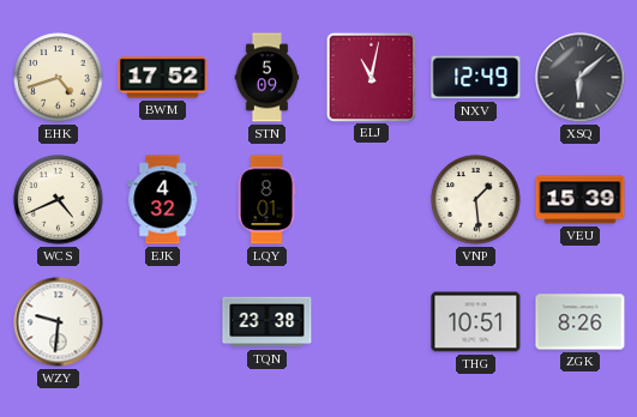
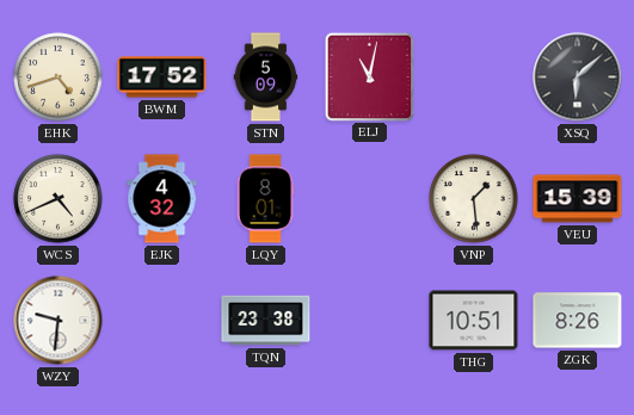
NXV: 12:49 -> none
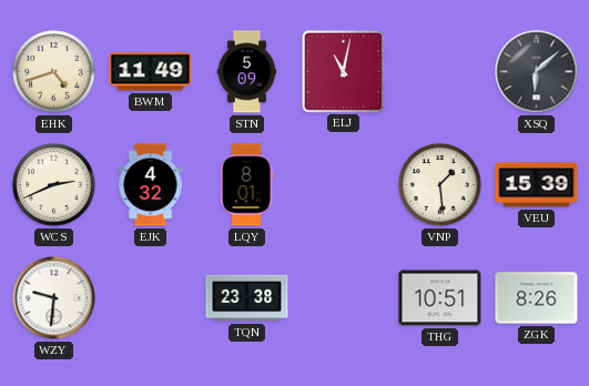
BWM: 17:52 -> 11:49
WCS: 4:41 -> 2:41
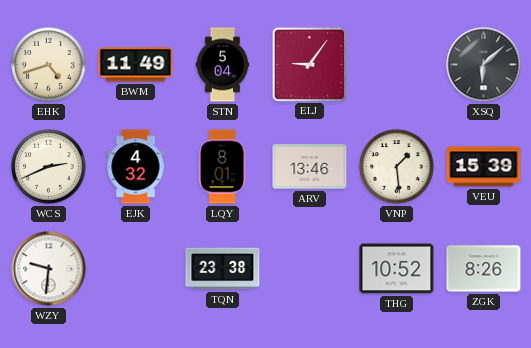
STN: 5:09 -> 5:04
ELJ: 11:02 -> 9:06
ARV: none -> 13:46
THG: 10:51 -> 10:52
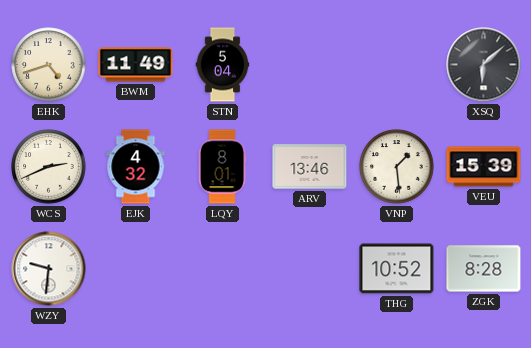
ELJ: 9:06 -> none
TQN: 23:38 -> none
ZGK: 8:26 -> 8:28
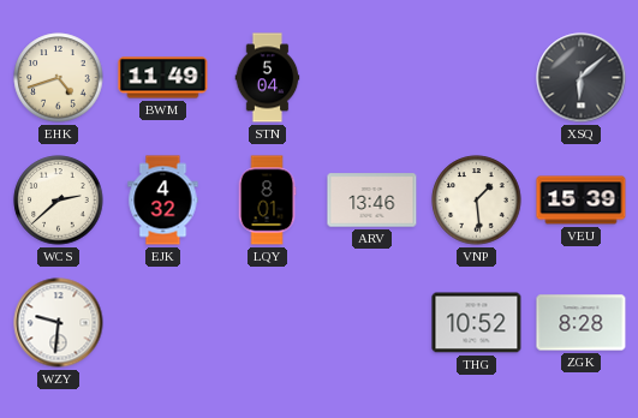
WCS: 2:41 -> 2:38
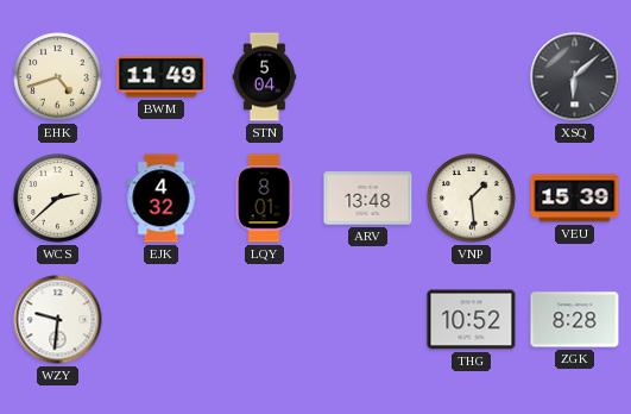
ARV: 13:46 -> 13:48
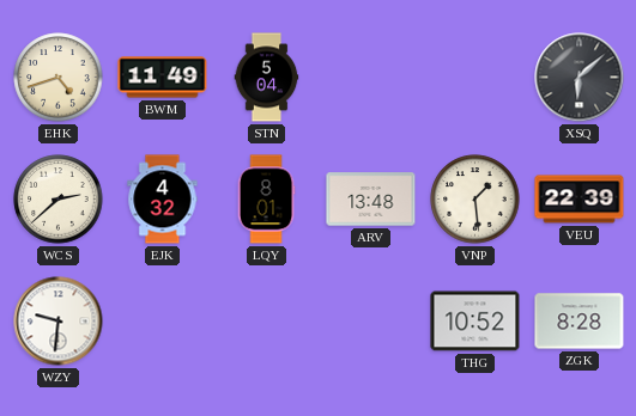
VEU: 15:39 -> 22:39
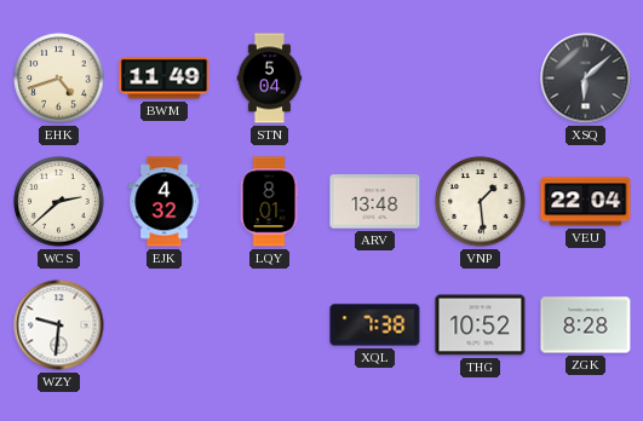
VEU: 22:39 -> 22:04
XQL: none -> 7:38
